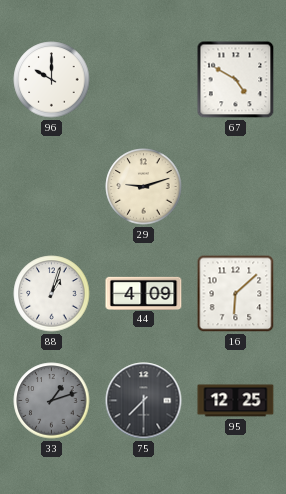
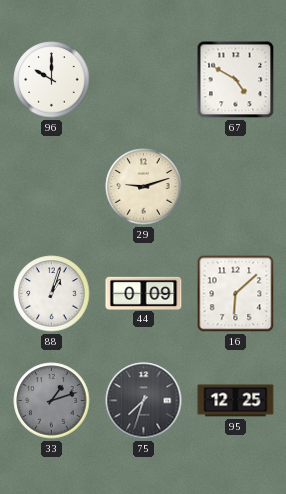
44: 4:09 -> 0:09
75: 7:30 -> 7:33
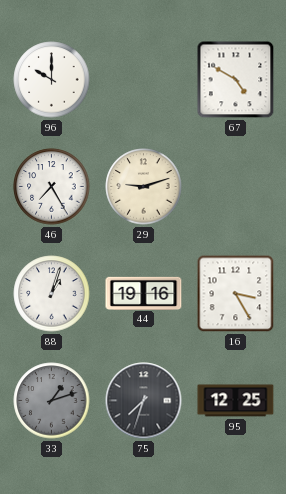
46: none -> 7:25
44: 0:09 -> 19:16
16: 6:08 -> 3:25
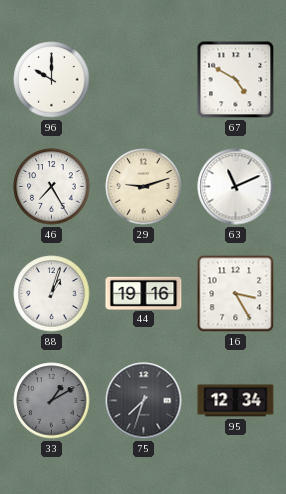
63: none -> 11:11
33: 1:12 -> 1:10
95: 12:25 -> 12:34
